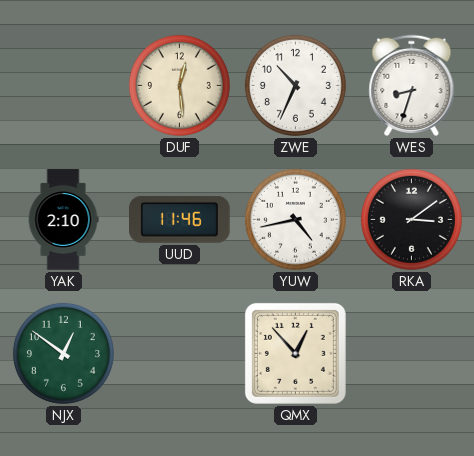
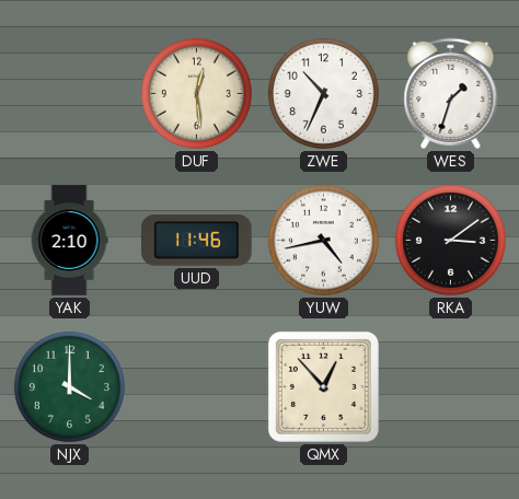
WES: 8:33 -> 1:33
NJX: 12:51 -> 4:00
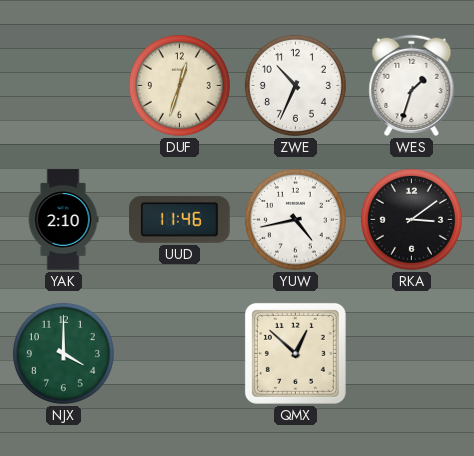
DUF: 12:29 -> 12:33
QMX: 12:53 -> 12:52
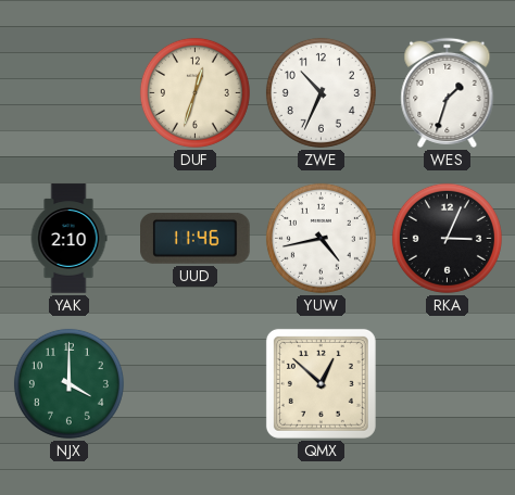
RKA: 3:09 -> 3:04
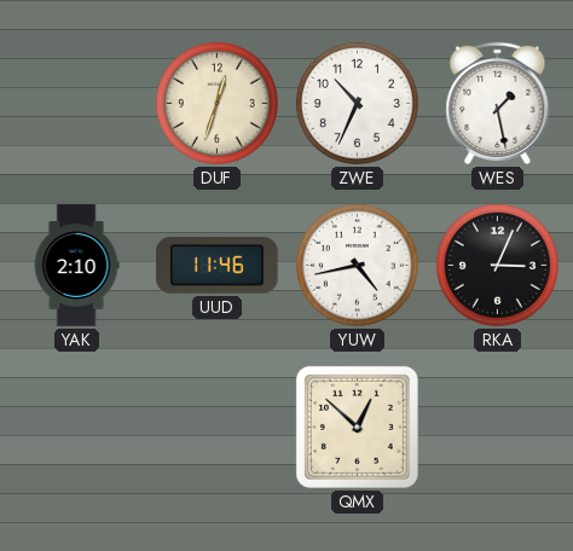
WES: 1:33 -> 1:28
NJX: 4:00 -> none
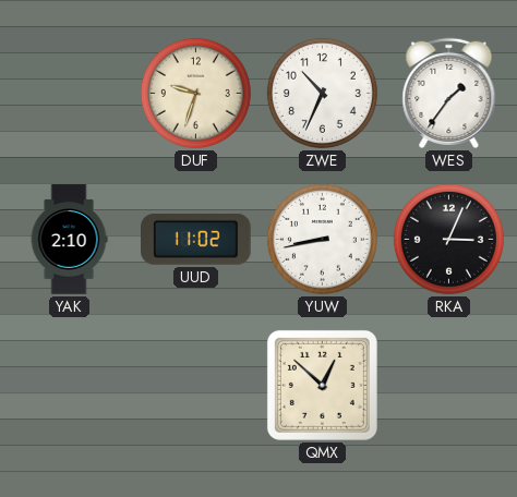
DUF: 12:33 -> 9:33
WES: 1:28 -> 1:36
UUD: 11:46 -> 11:02
YUW: 4:43 -> 8:43
